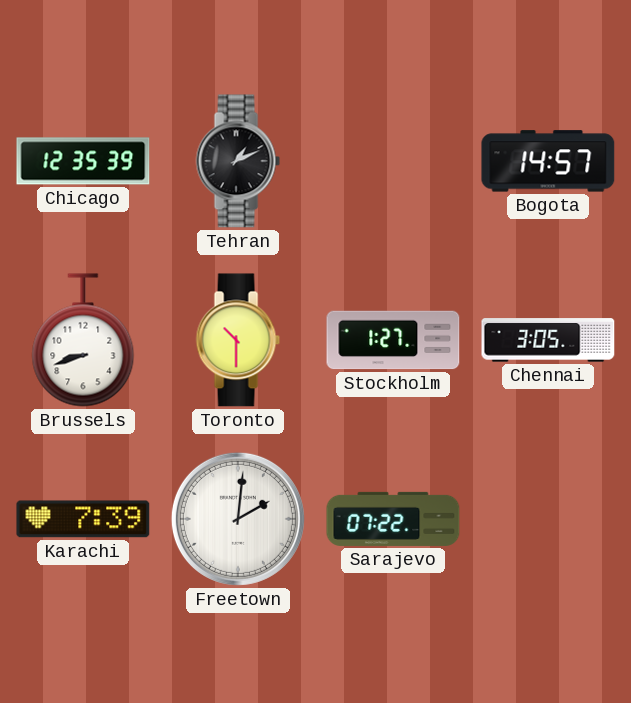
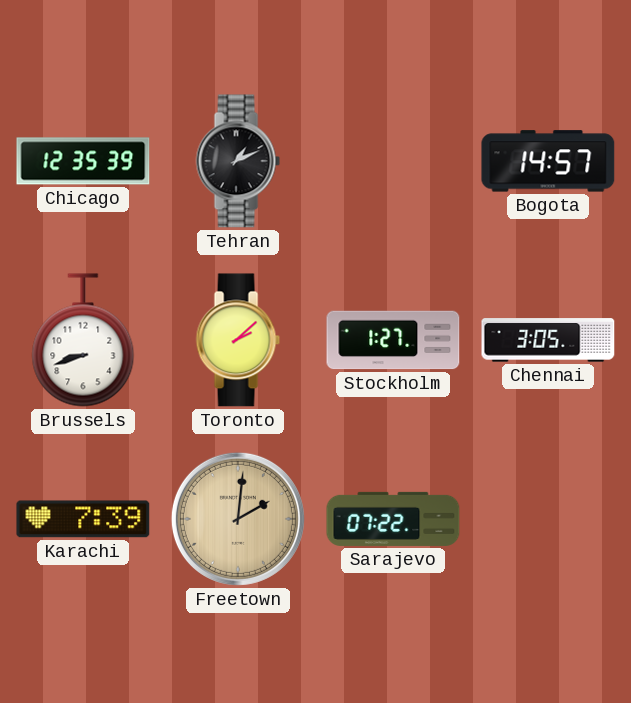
Toronto: 10:30 -> 2:08
Freetown dial: white -> champagne
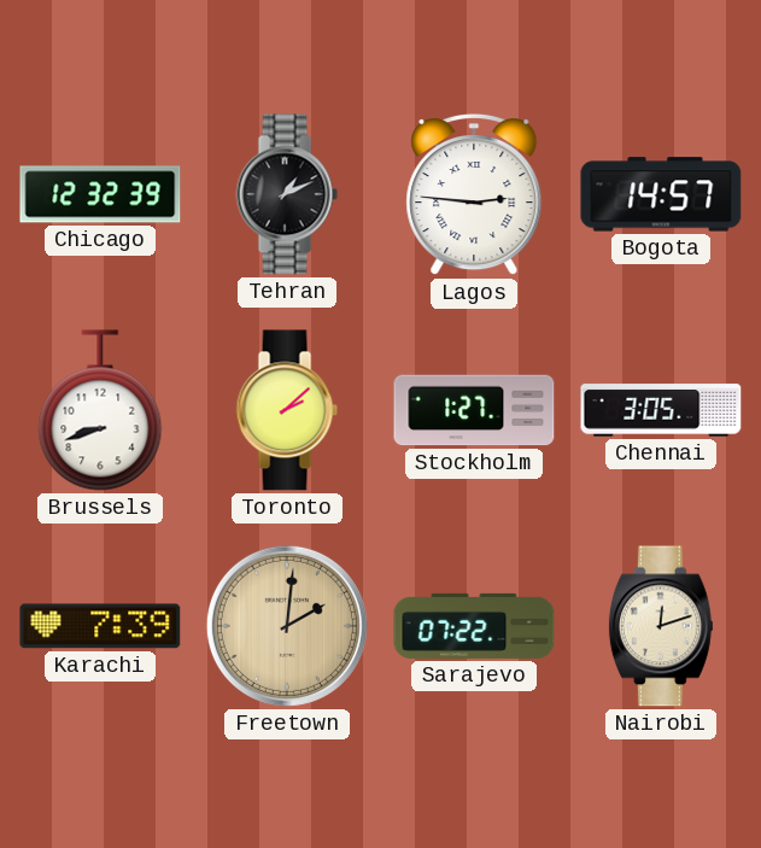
Chicago: 12:35 -> 12:32
Lagos: none -> 2:46
Nairobi: none -> 12:12
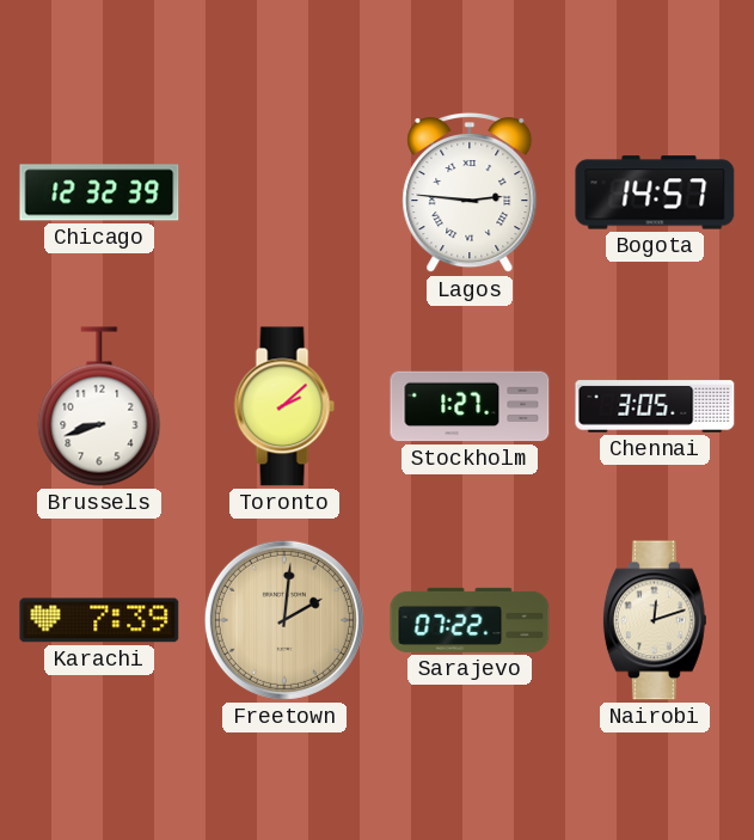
Tehran: 1:11 -> none
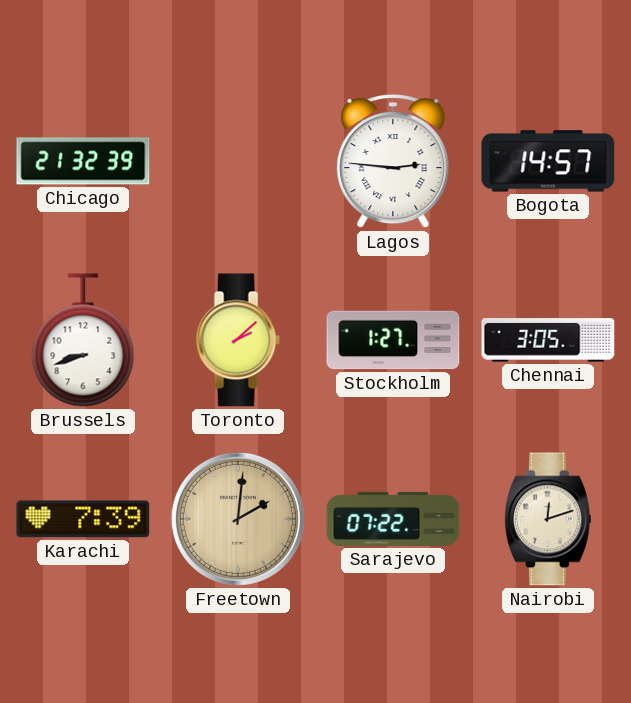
Chicago: 12:32 -> 21:32
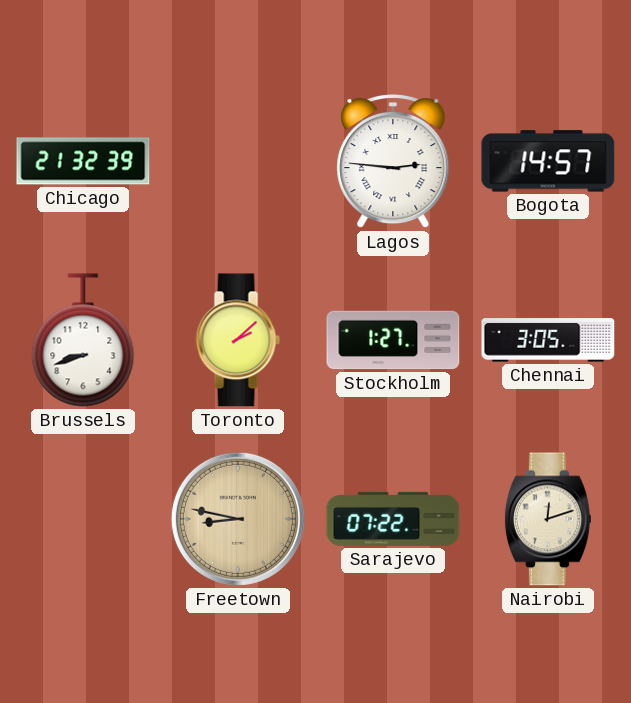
Karachi: 7:39 -> none
Freetown: 2:01 -> 8:47
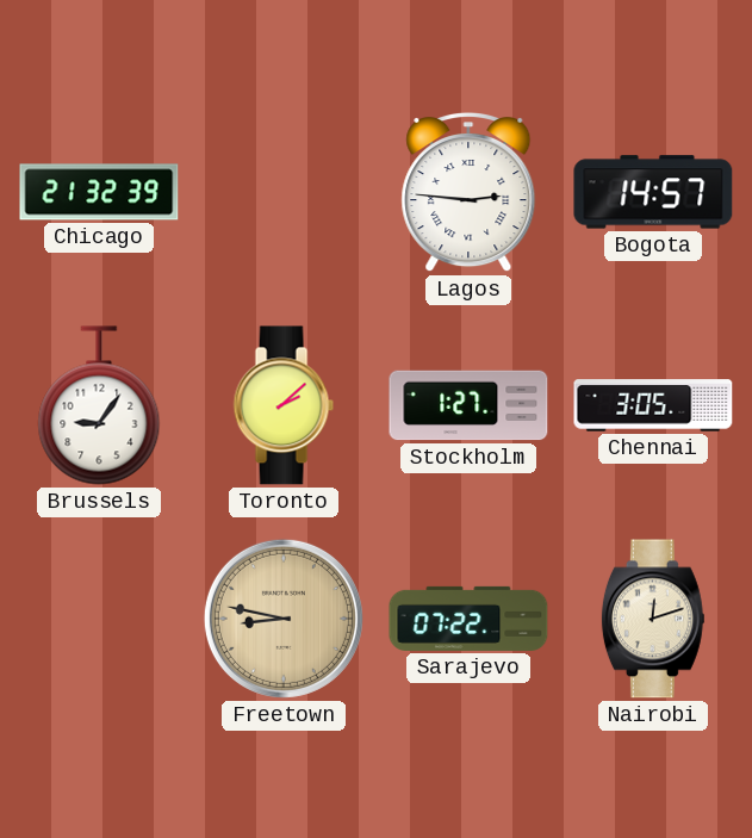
Brussels: 8:42 -> 9:06
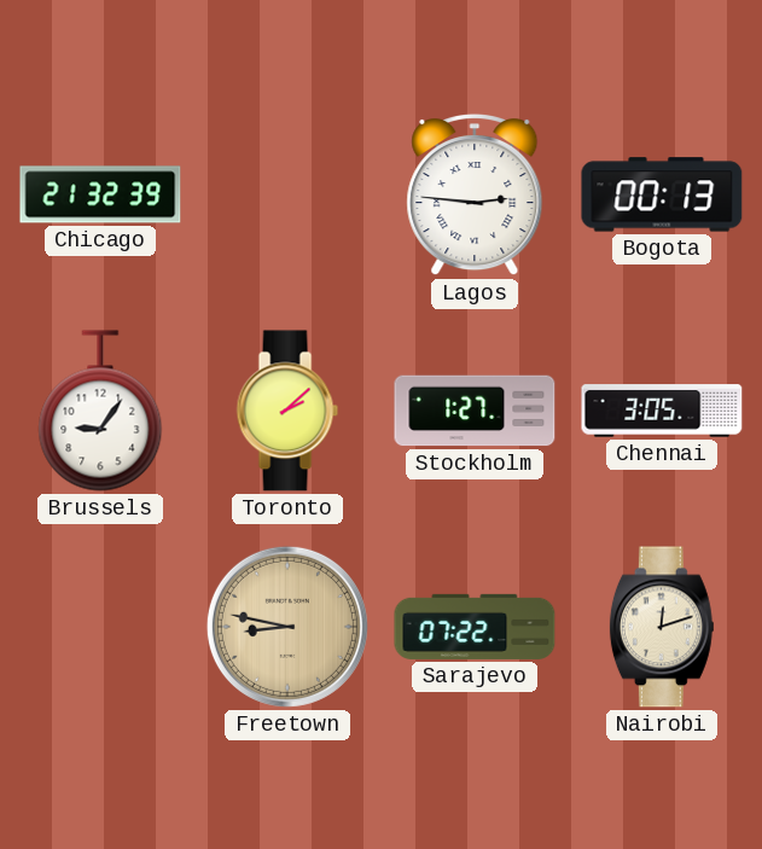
Bogota: 14:57 -> 00:13
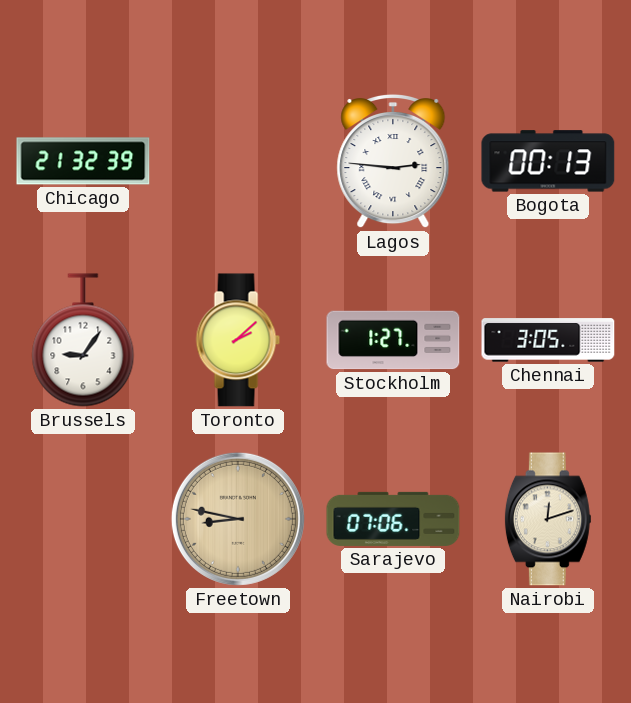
Sarajevo: 07:22 -> 07:06
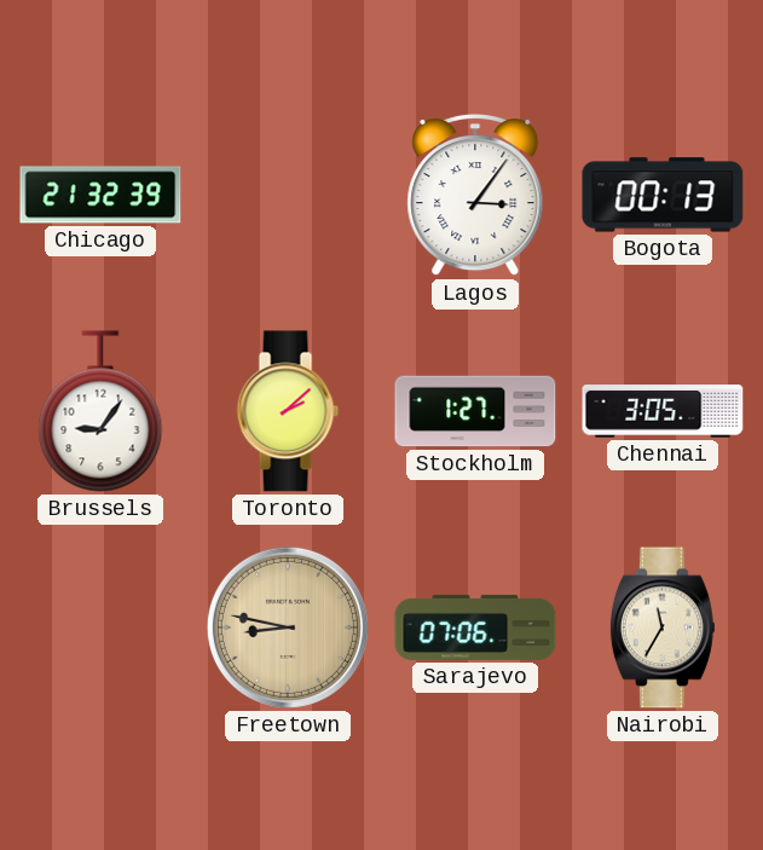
Lagos: 2:46 -> 3:06
Nairobi: 12:12 -> 11:35
